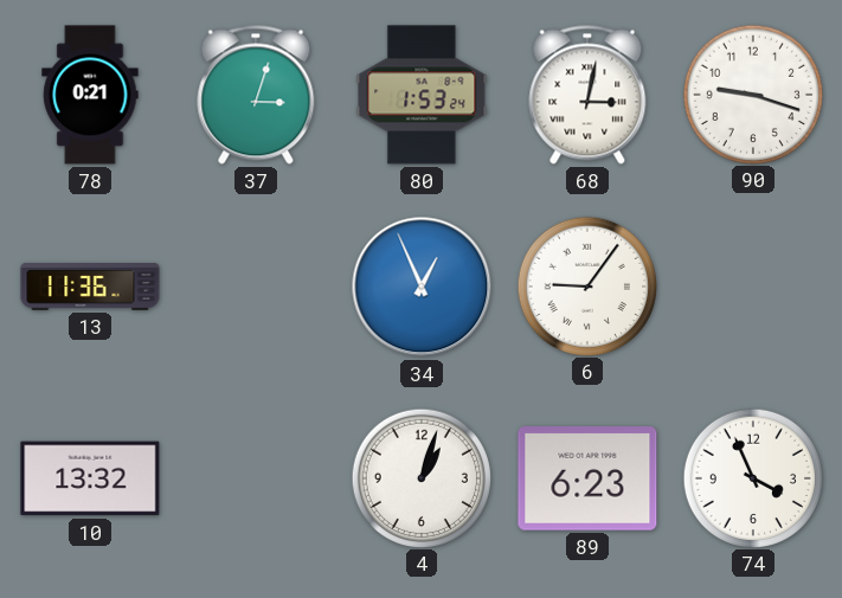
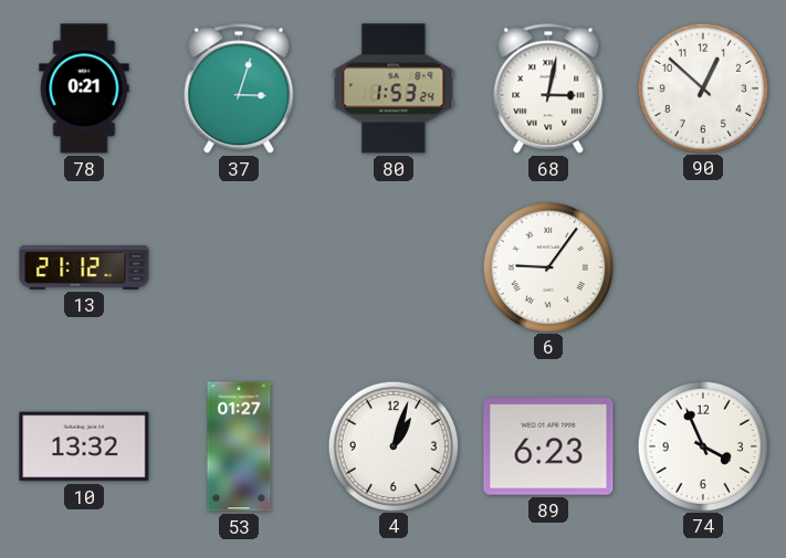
90: 9:18 -> 12:52
13: 11:36 -> 21:12
34: 12:56 -> none
53: none -> 01:27
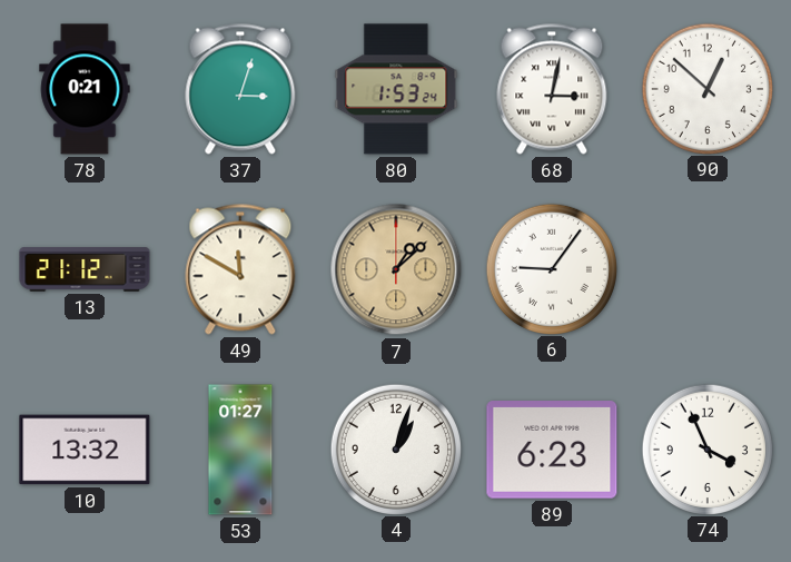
49: none -> 11:50
7: none -> 1:08
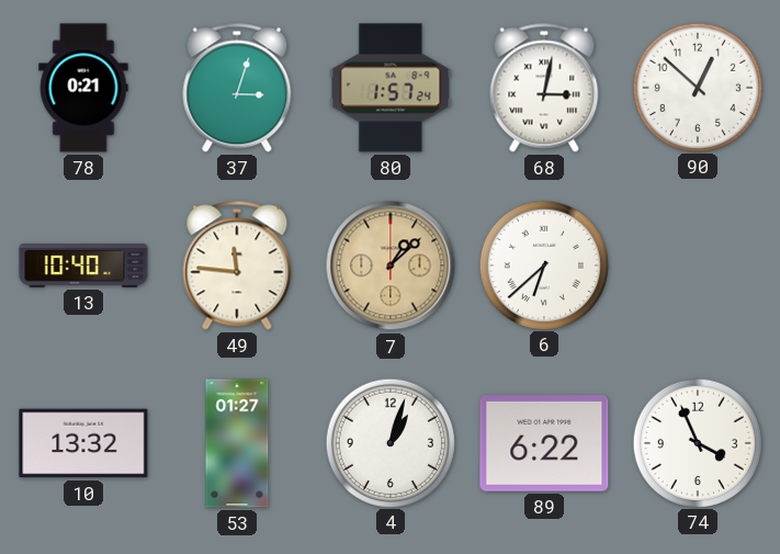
80: 1:53 -> 1:57
13: 21:12 -> 10:40
49: 11:50 -> 11:46
6: 9:06 -> 6:38
89: 6:23 -> 6:22
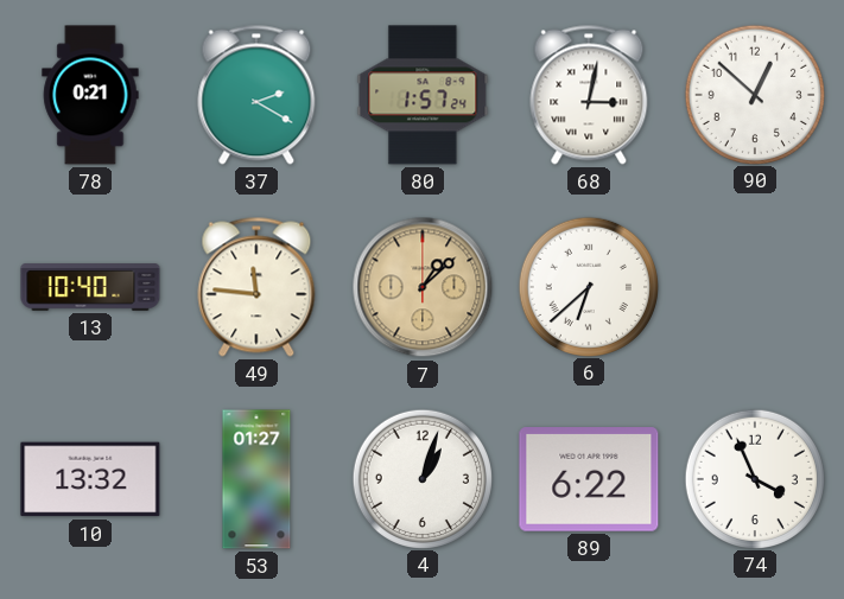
37: 3:03 -> 2:20
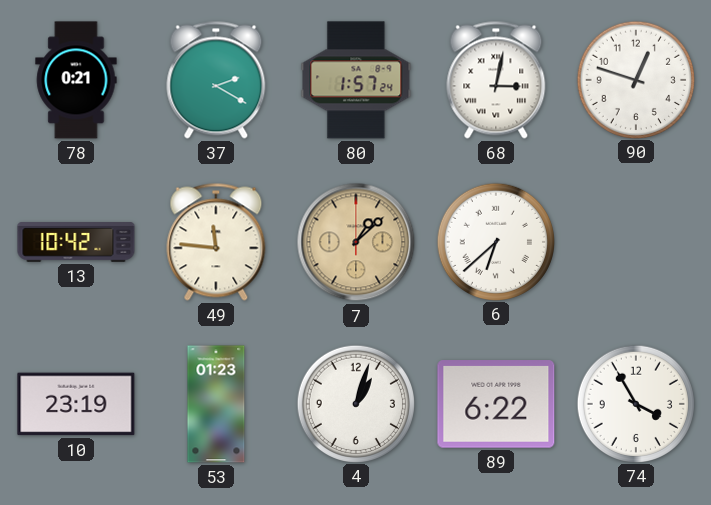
90: 12:52 -> 12:48
13: 10:40 -> 10:42
10: 13:32 -> 23:19
53: 01:27 -> 01:23
74: 3:56 -> 3:55
